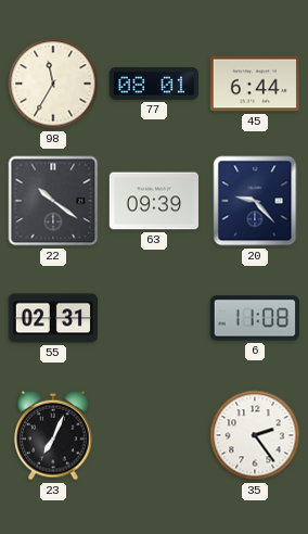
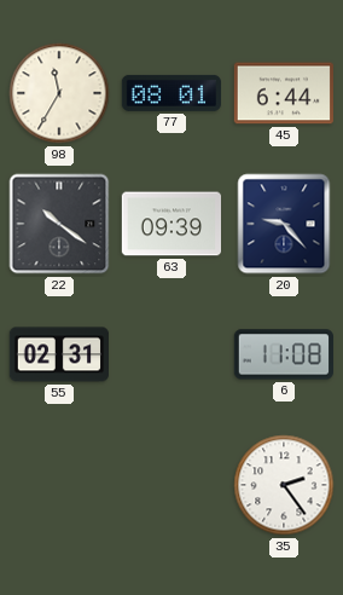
23: 7:04 -> none
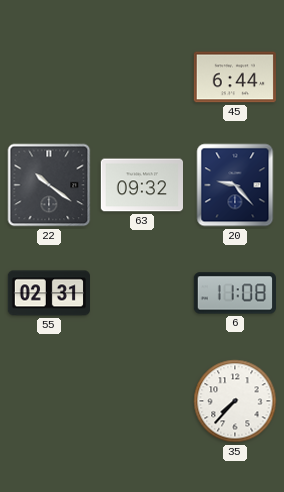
98: 11:35 -> none
77: 08:01 -> none
63: 09:39 -> 09:32
35: 2:24 -> 7:37
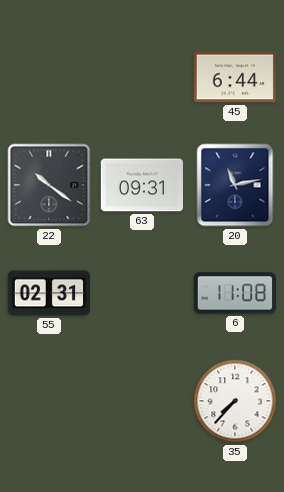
63: 09:32 -> 09:31
20: 9:23 -> 11:13
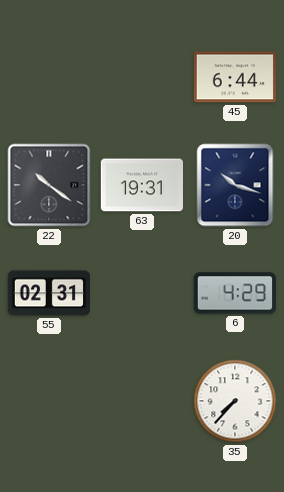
63: 09:31 -> 19:31
20: 11:13 -> 10:18
6: 11:08 -> 4:29
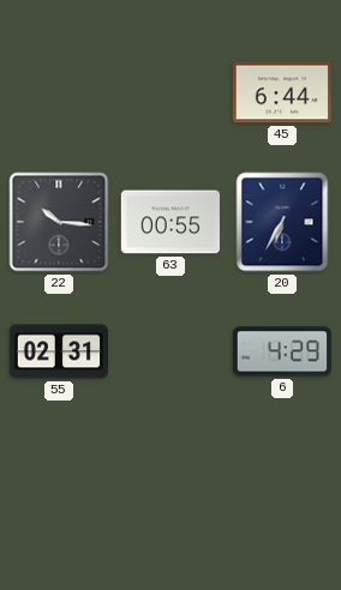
22: 10:21 -> 10:16
63: 19:31 -> 00:55
20: 10:18 -> 6:35
35: 7:37 -> none
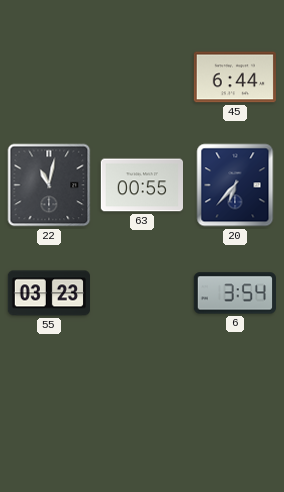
22: 10:16 -> 11:02
20: 6:35 -> 6:37
55: 02:31 -> 03:23
6: 4:29 -> 3:54
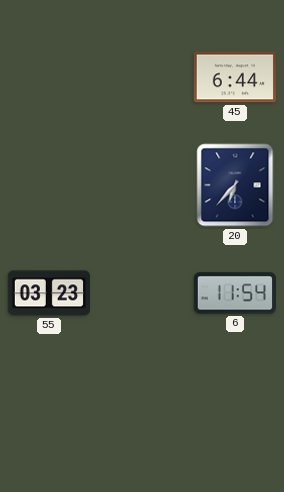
22: 11:02 -> none
63: 00:55 -> none
6: 3:54 -> 11:54
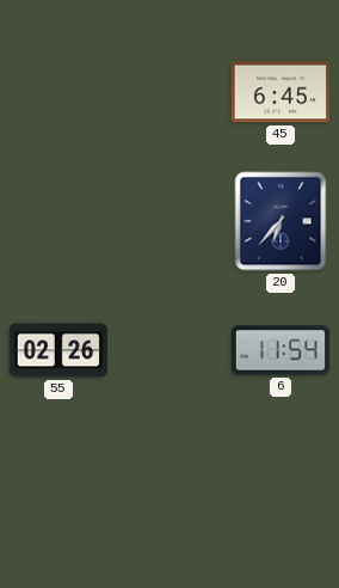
45: 6:44 -> 6:45
55: 03:23 -> 02:26
